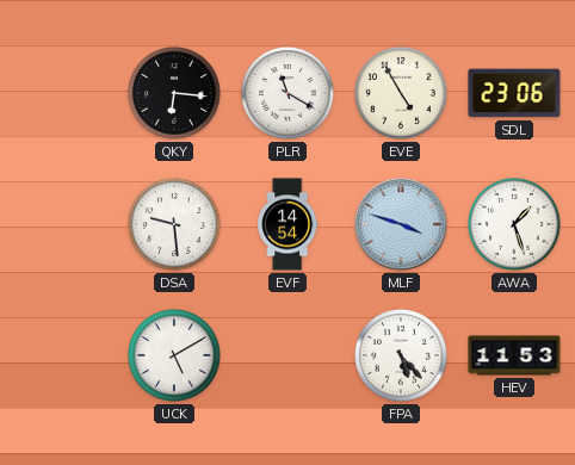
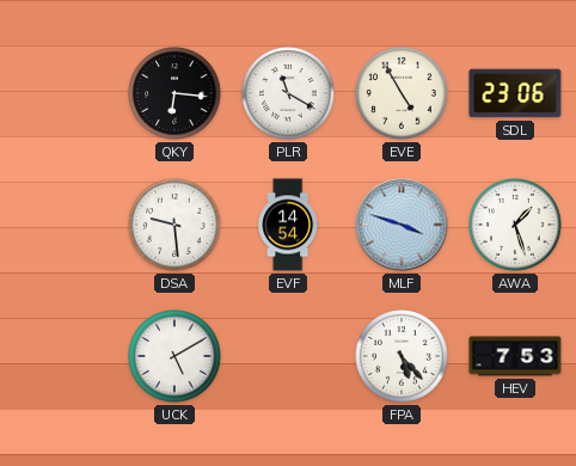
HEV: 11:53 -> 7:53
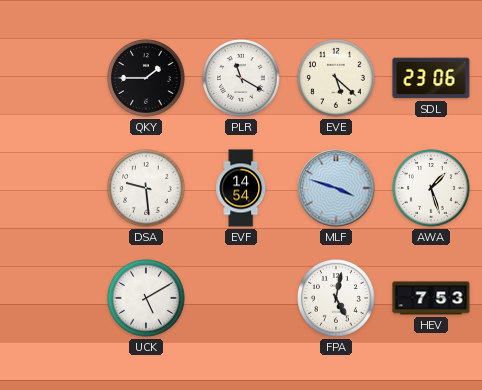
QKY: 6:16 -> 1:45
EVE: 4:55 -> 5:22
FPA: 5:23 -> 5:02
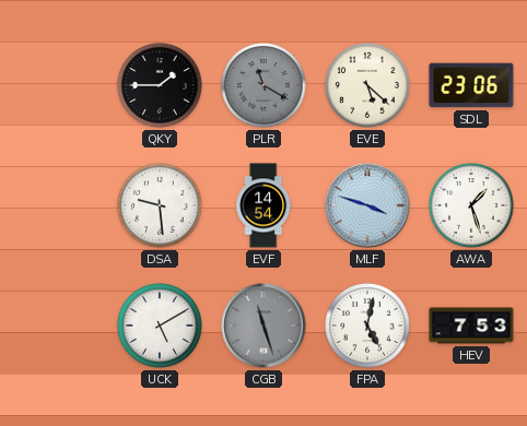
PLR dial: white -> grey
CGB: none -> 11:27
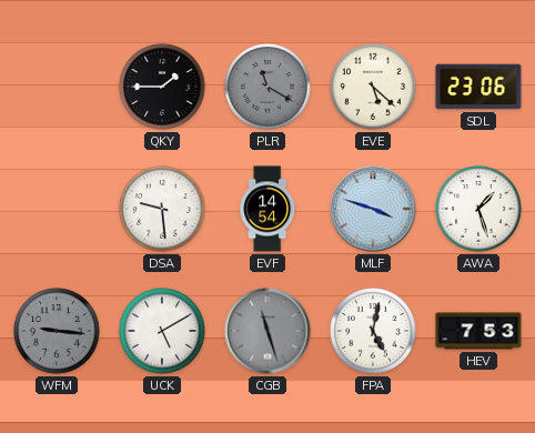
WFM: none -> 9:16
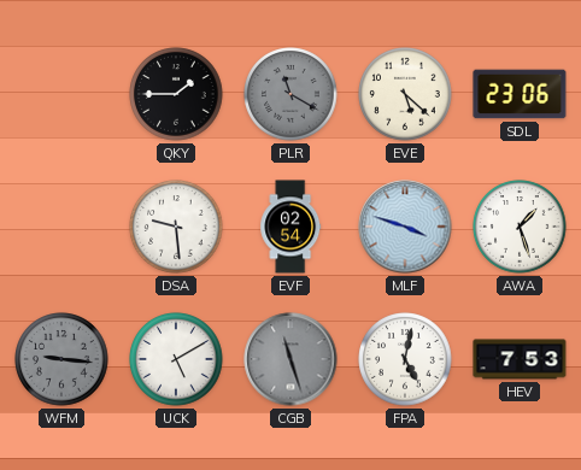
EVF: 14:54 -> 02:54
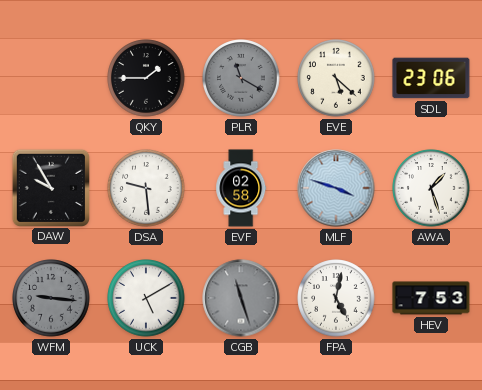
DAW: none -> 9:55
EVF: 02:54 -> 02:58
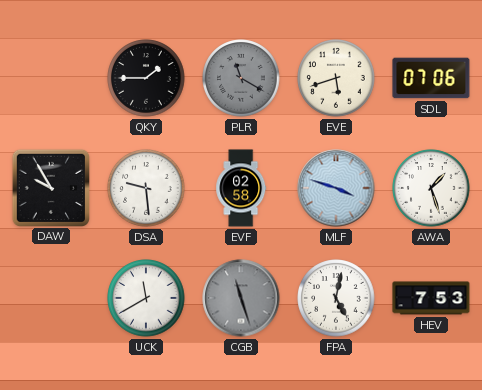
EVE: 5:22 -> 5:42
SDL: 23:06 -> 07:06
WFM: 9:16 -> none
UCK: 5:10 -> 11:40
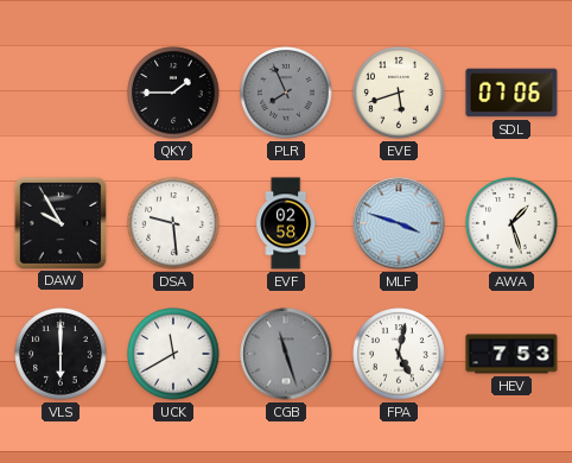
PLR: 11:20 -> 7:56
VLS: none -> 6:00
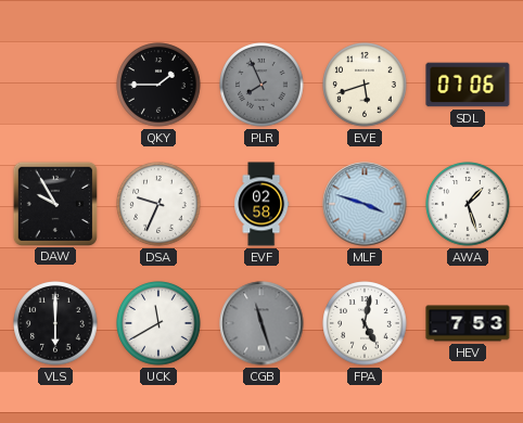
DSA: 9:29 -> 9:34
